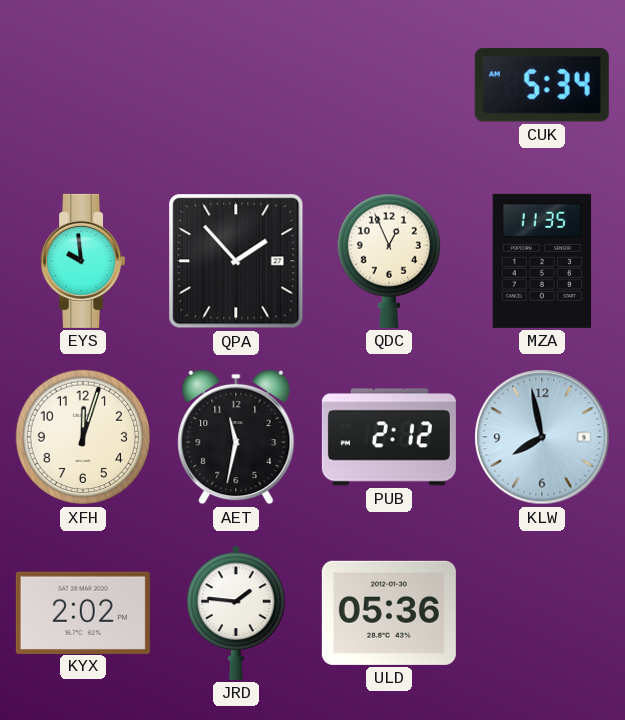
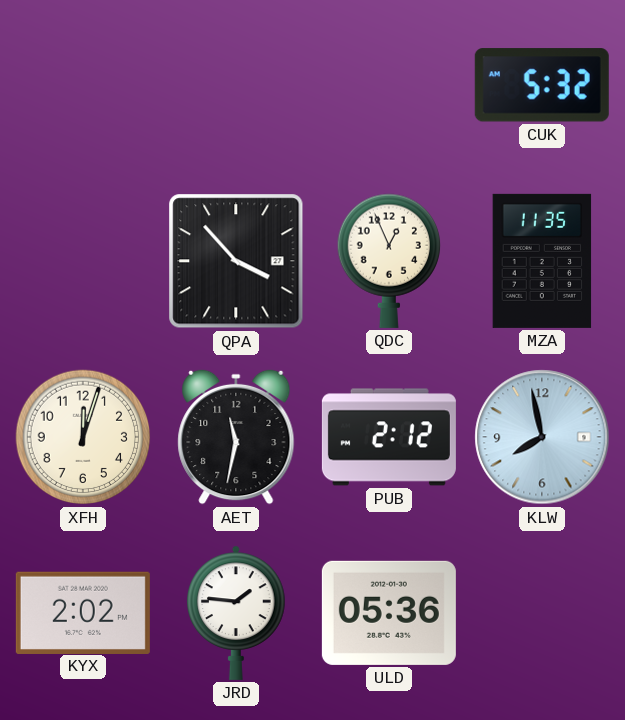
CUK: 5:34 -> 5:32
EYS: 9:59 -> none
QPA: 1:53 -> 3:53
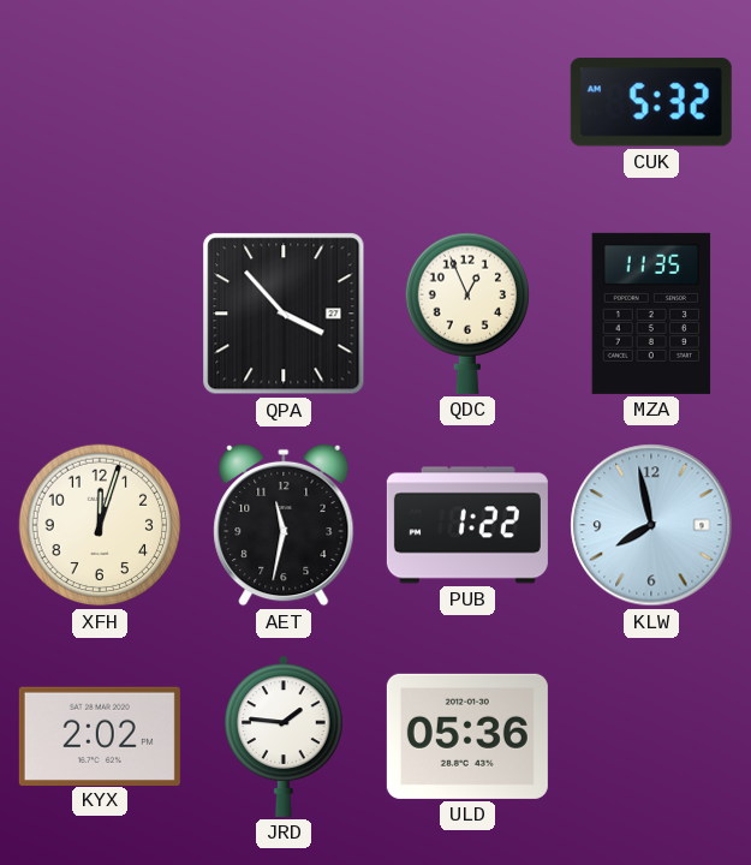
PUB: 2:12 -> 1:22
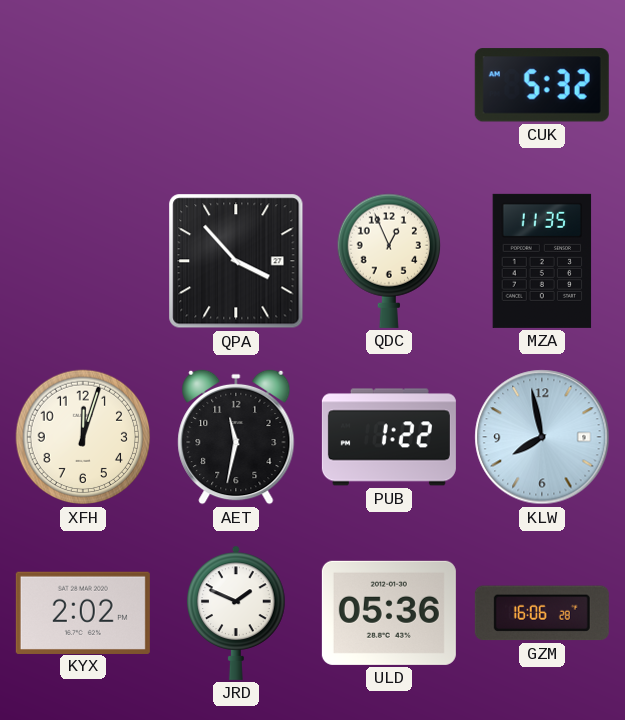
JRD: 1:46 -> 1:49
GZM: none -> 16:06
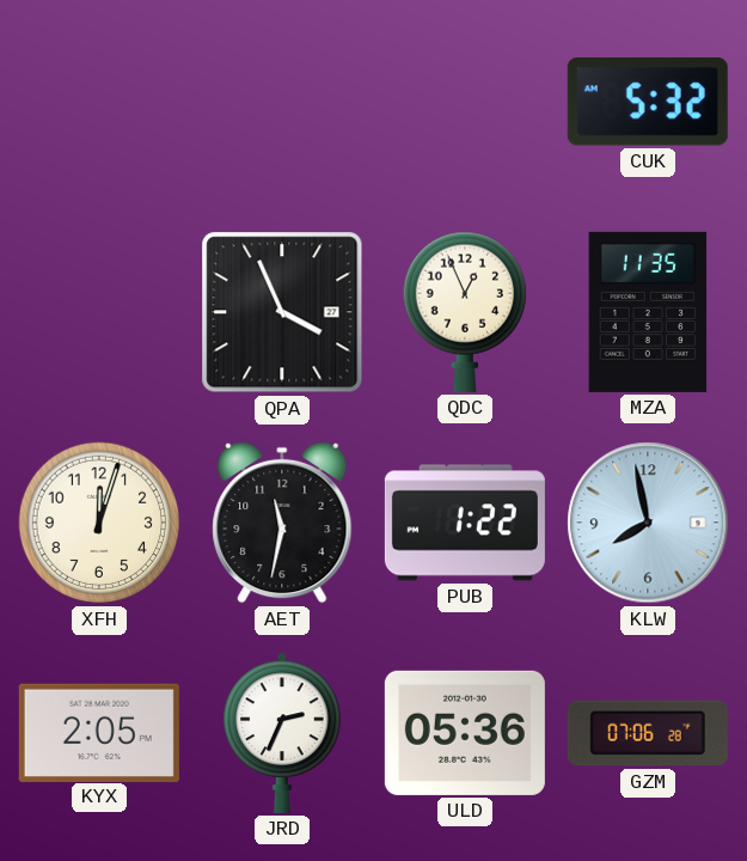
QPA: 3:53 -> 3:56
KYX: 2:02 -> 2:05
JRD: 1:49 -> 2:34
GZM: 16:06 -> 07:06
